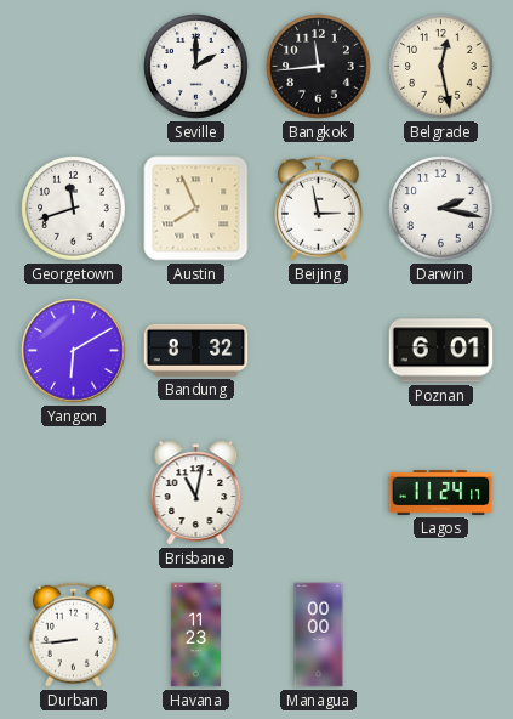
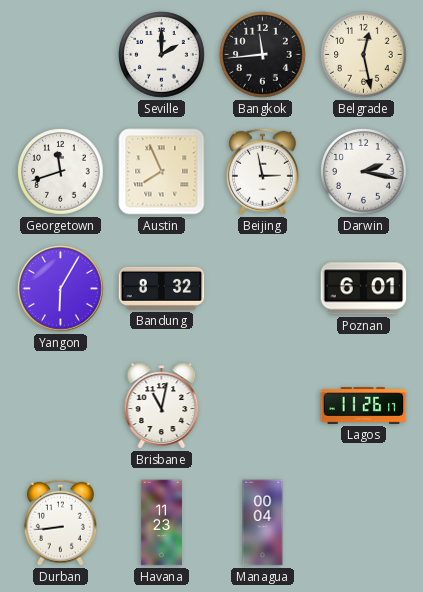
Yangon: 6:10 -> 6:05
Lagos: 11:24 -> 11:26
Managua: 00:00 -> 00:04
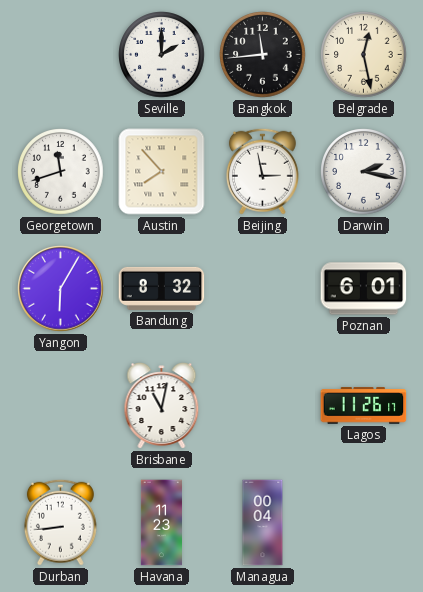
Austin: 7:56 -> 7:53
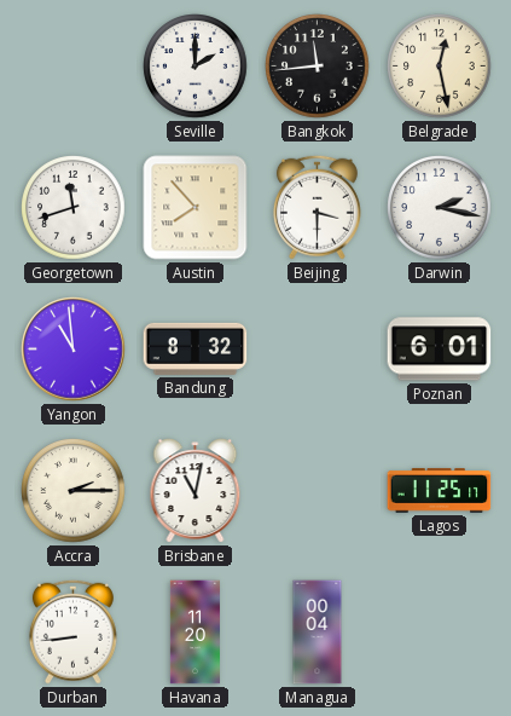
Beijing: 2:58 -> 3:30
Yangon: 6:05 -> 10:59
Accra: none -> 2:15
Lagos: 11:26 -> 11:25
Havana: 11:23 -> 11:20
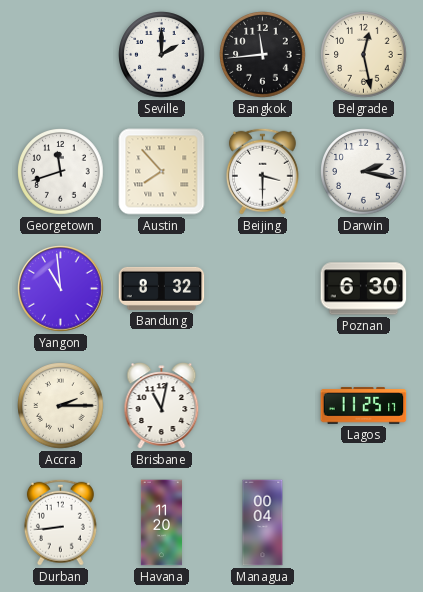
Poznan: 6:01 -> 6:30
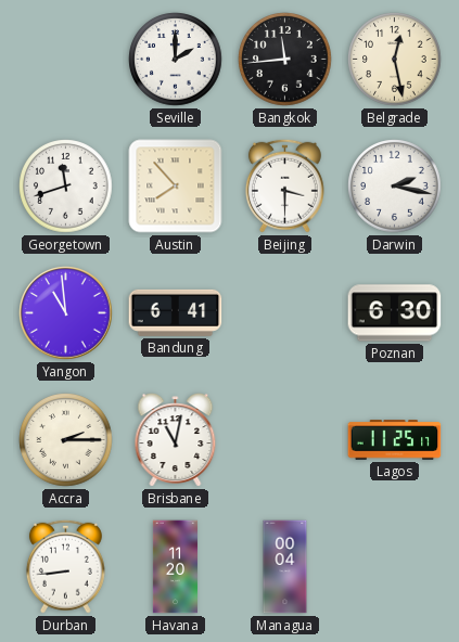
Bandung: 8:32 -> 6:41
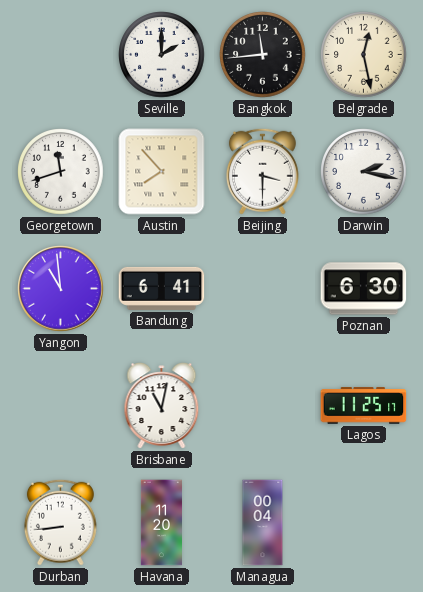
Accra: 2:15 -> none
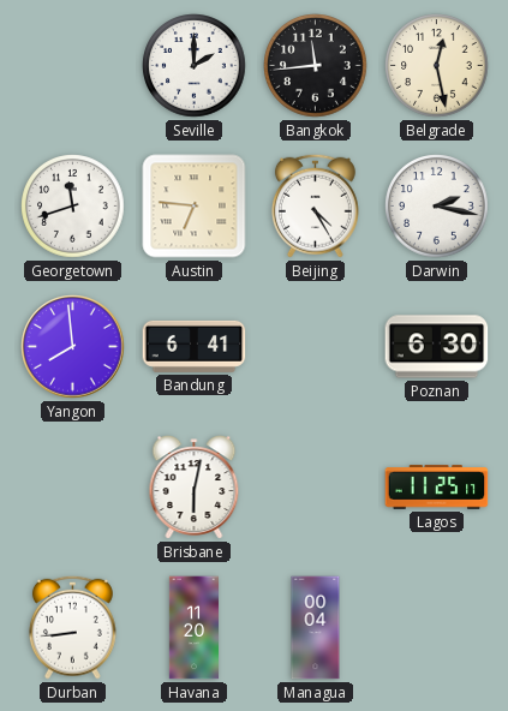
Austin: 7:53 -> 6:46
Beijing: 3:30 -> 4:25
Yangon: 10:59 -> 7:59
Brisbane: 11:02 -> 6:02
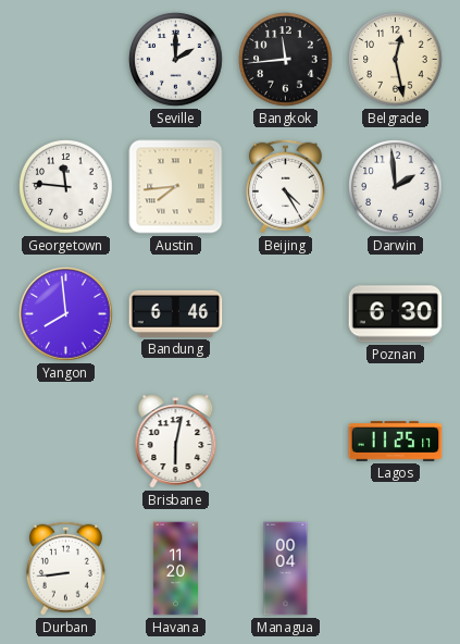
Georgetown: 11:42 -> 11:46
Austin: 6:46 -> 7:44
Darwin: 2:17 -> 1:59
Bandung: 6:41 -> 6:46
